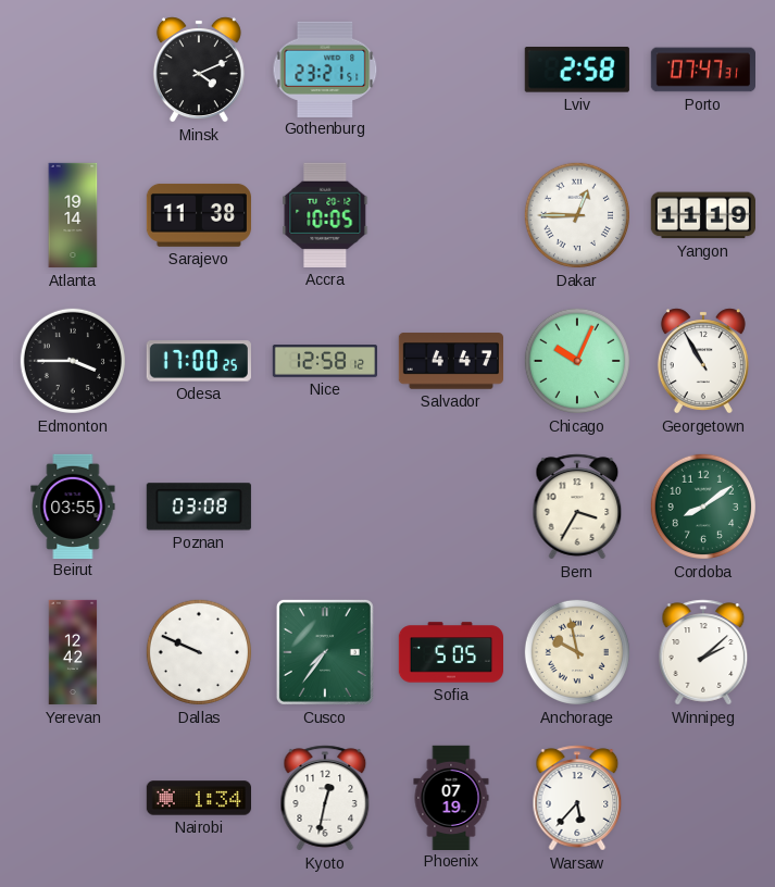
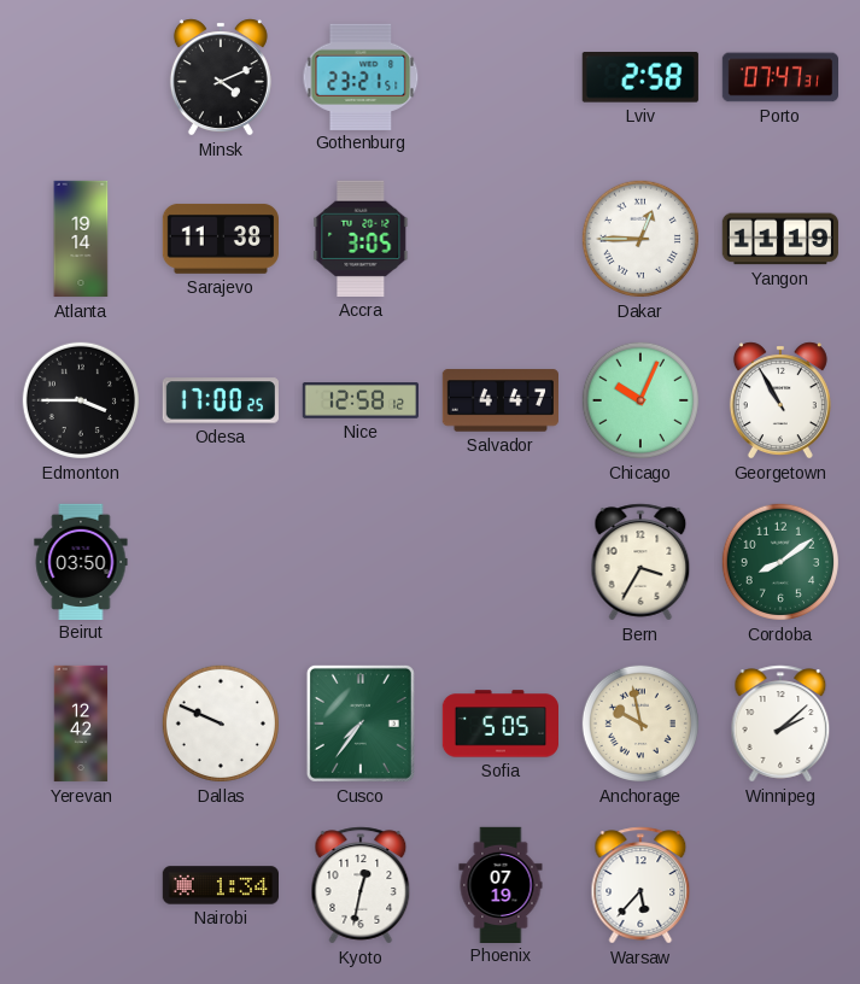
Accra: 10:05 -> 3:05
Beirut: 03:55 -> 03:50
Poznan: 03:08 -> none
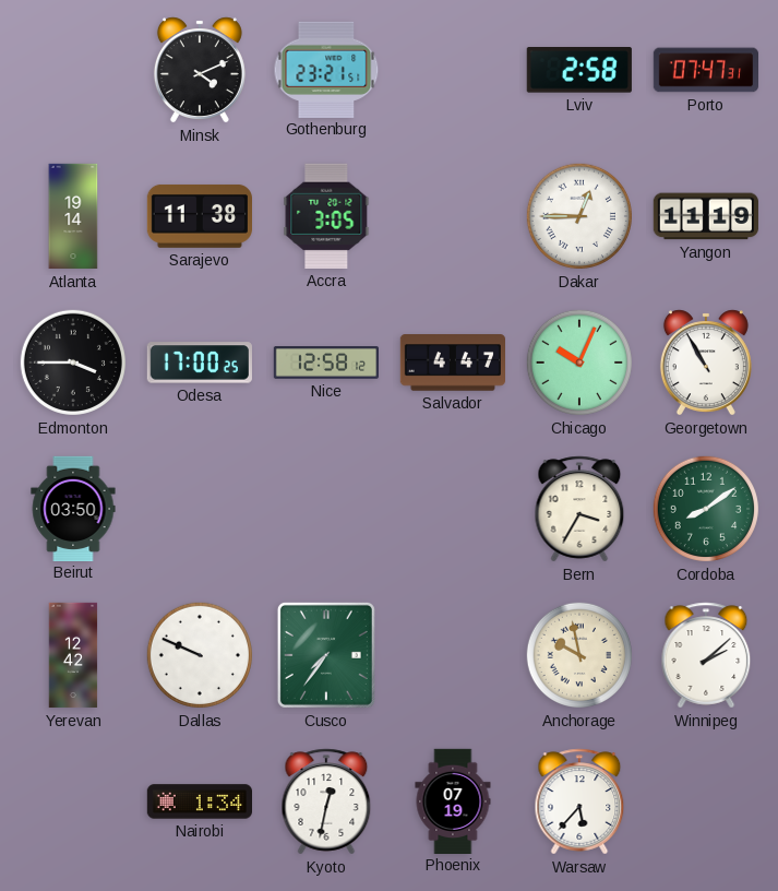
Sofia: 5:05 -> none
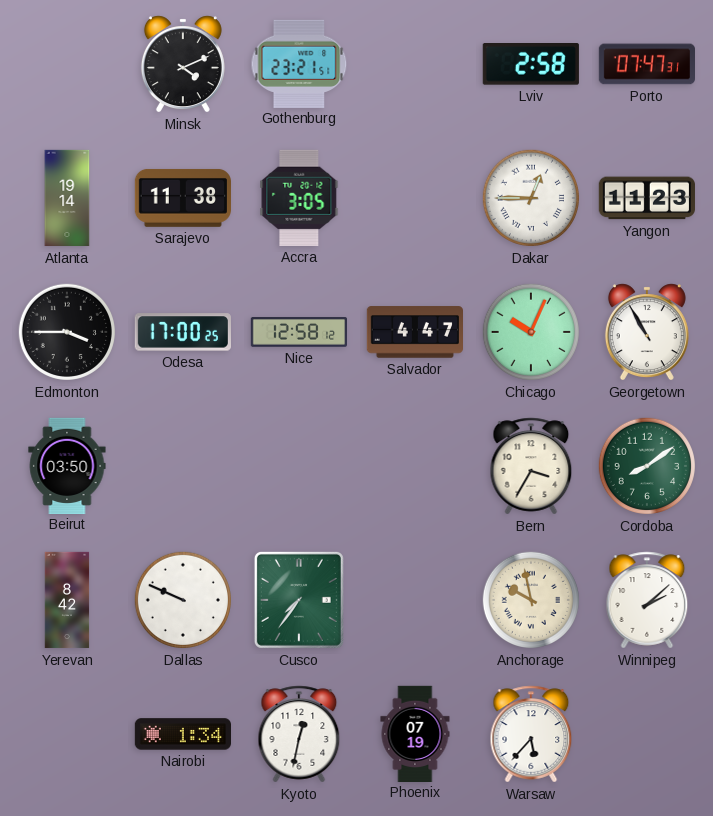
Yangon: 11:19 -> 11:23
Yerevan: 12:42 -> 8:42
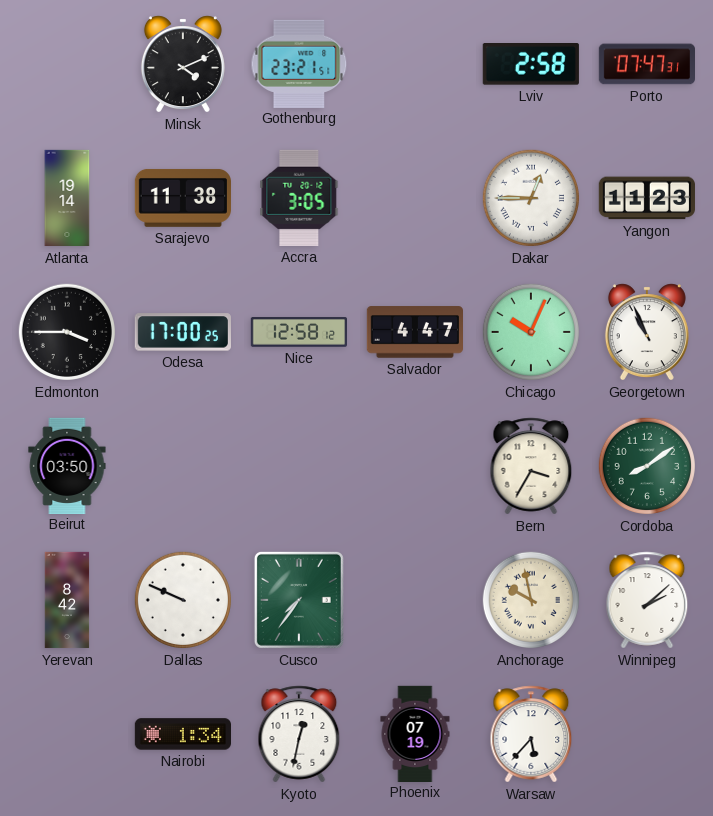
Georgetown: 10:55 -> 10:56
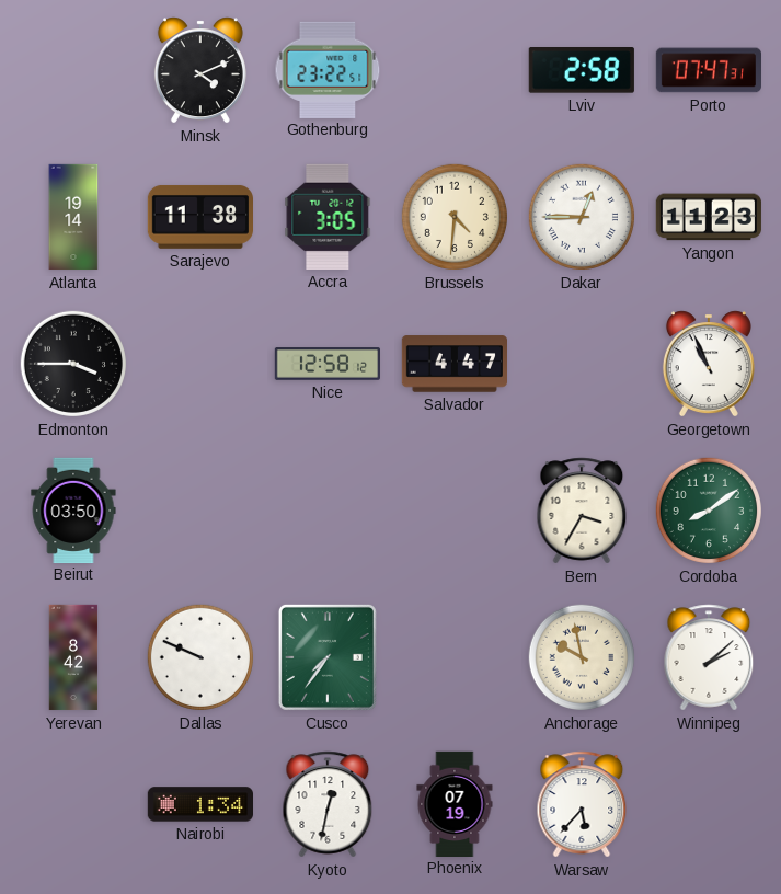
Gothenburg: 23:21 -> 23:22
Brussels: none -> 4:31
Odesa: 17:00 -> none
Chicago: 10:04 -> none
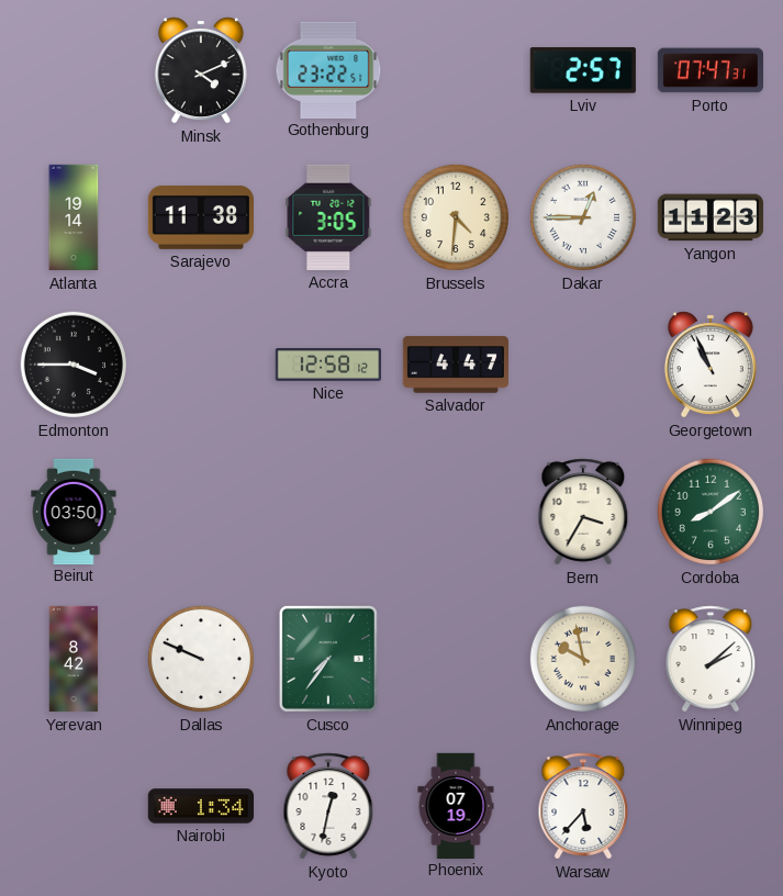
Lviv: 2:58 -> 2:57
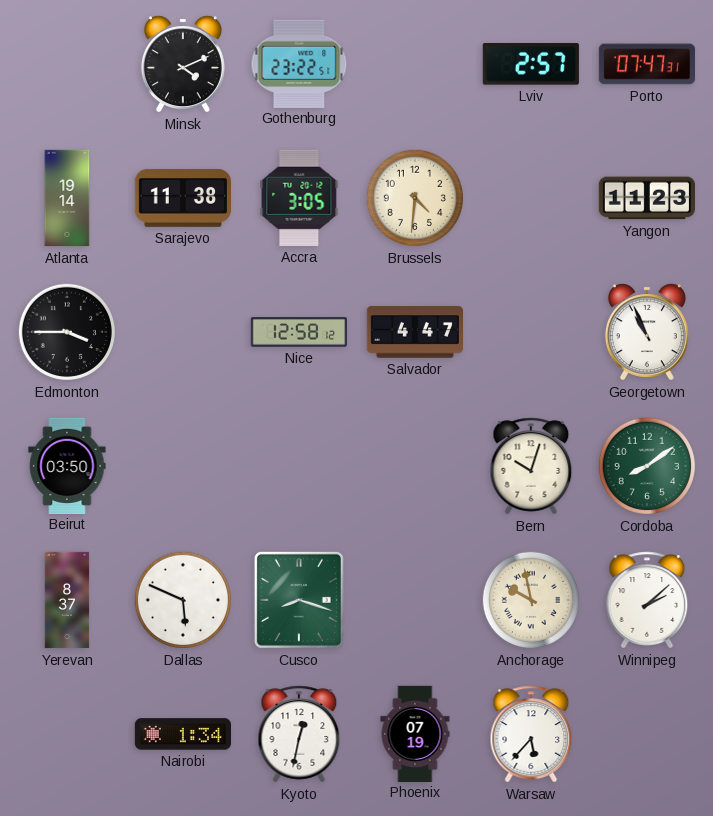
Dakar: 12:45 -> none
Bern: 3:35 -> 10:03
Yerevan: 8:42 -> 8:37
Dallas: 9:49 -> 5:49
Cusco: 7:36 -> 8:18
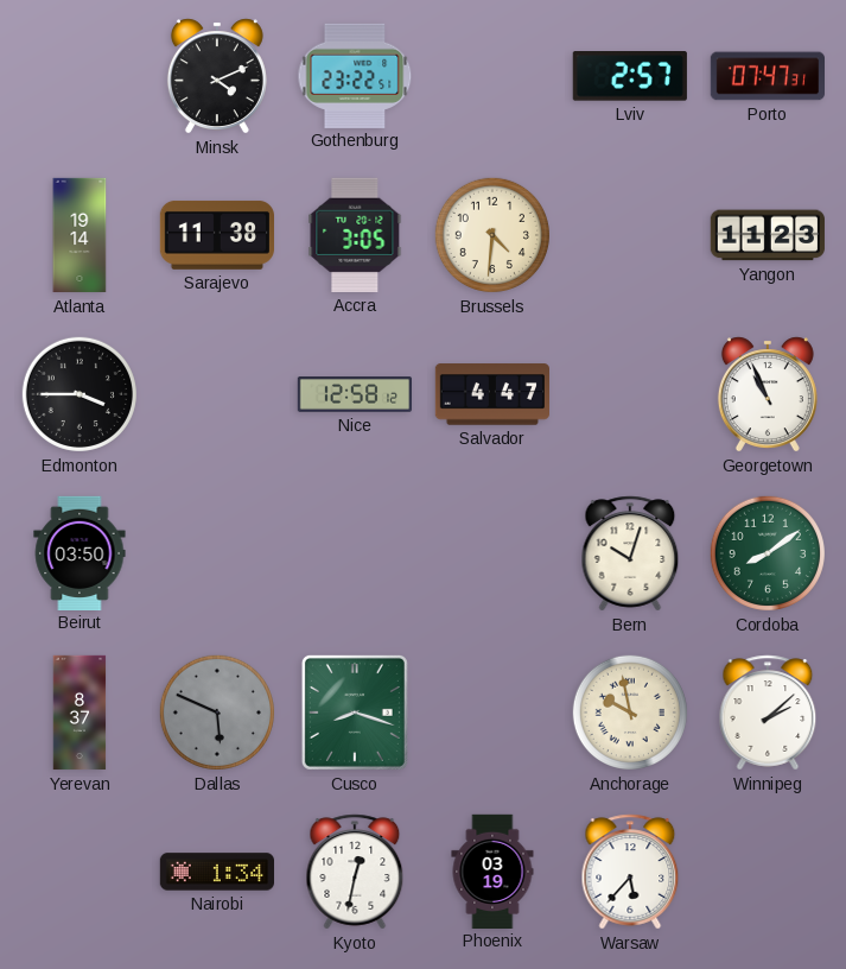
Dallas dial: white -> grey
Phoenix: 07:19 -> 03:19
